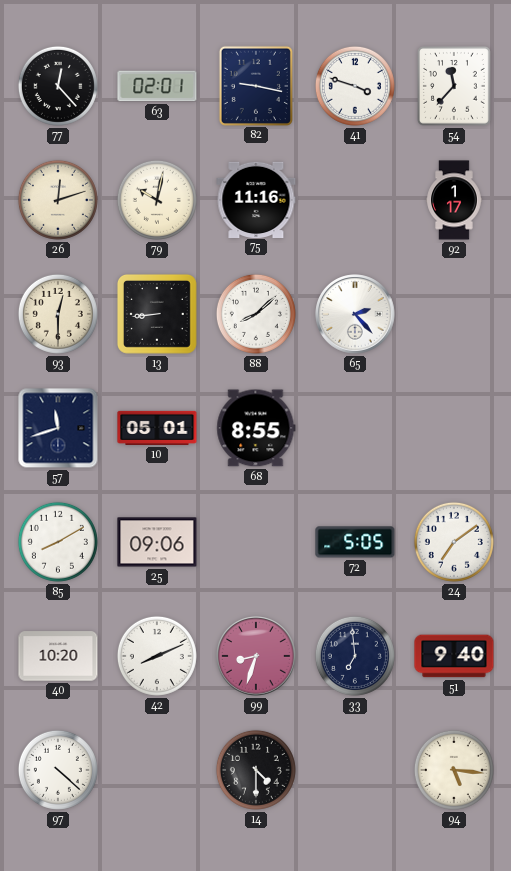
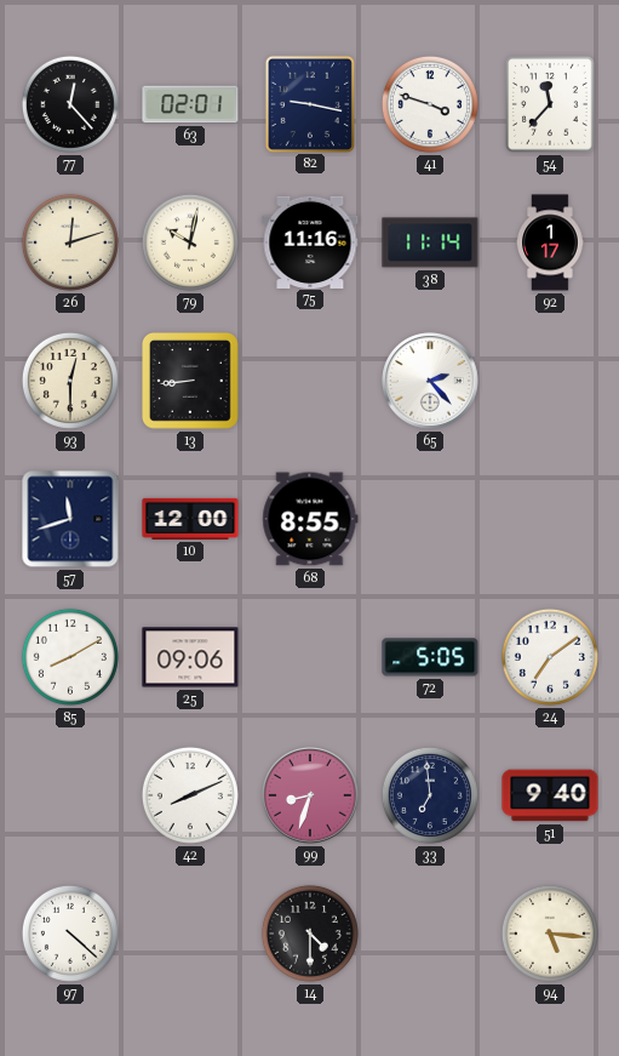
38: none -> 11:14
88: 8:08 -> none
10: 05:01 -> 12:00
40: 10:20 -> none
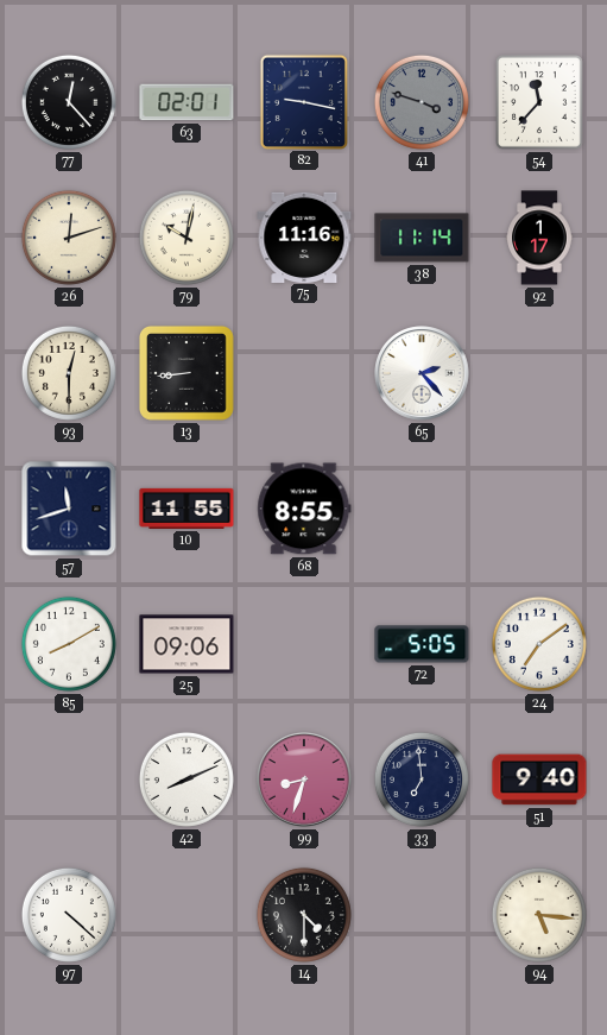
41 dial: white -> grey
10: 12:00 -> 11:55
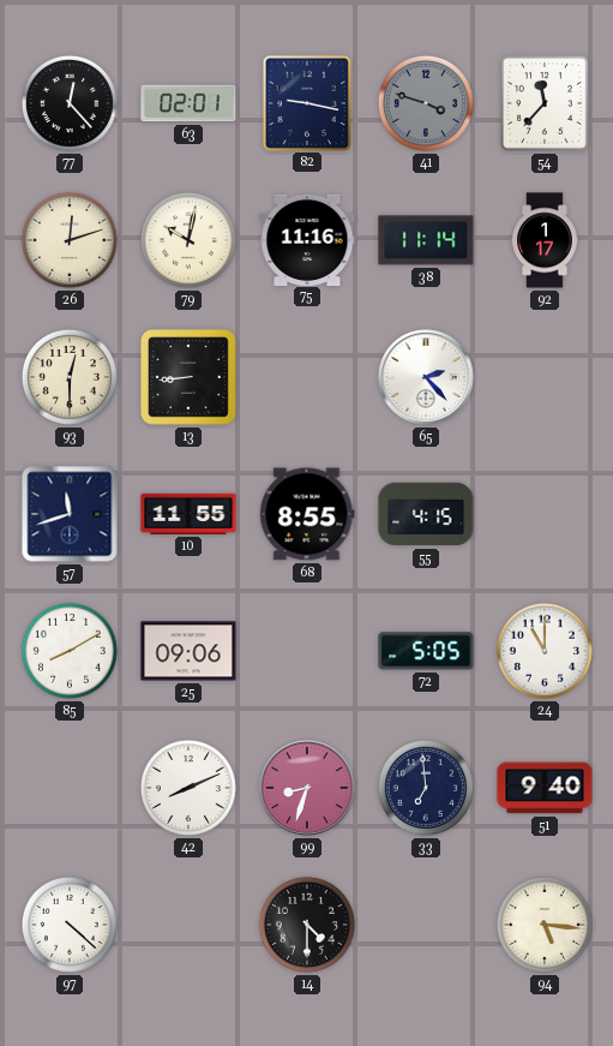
55: none -> 4:15
24: 7:09 -> 11:00
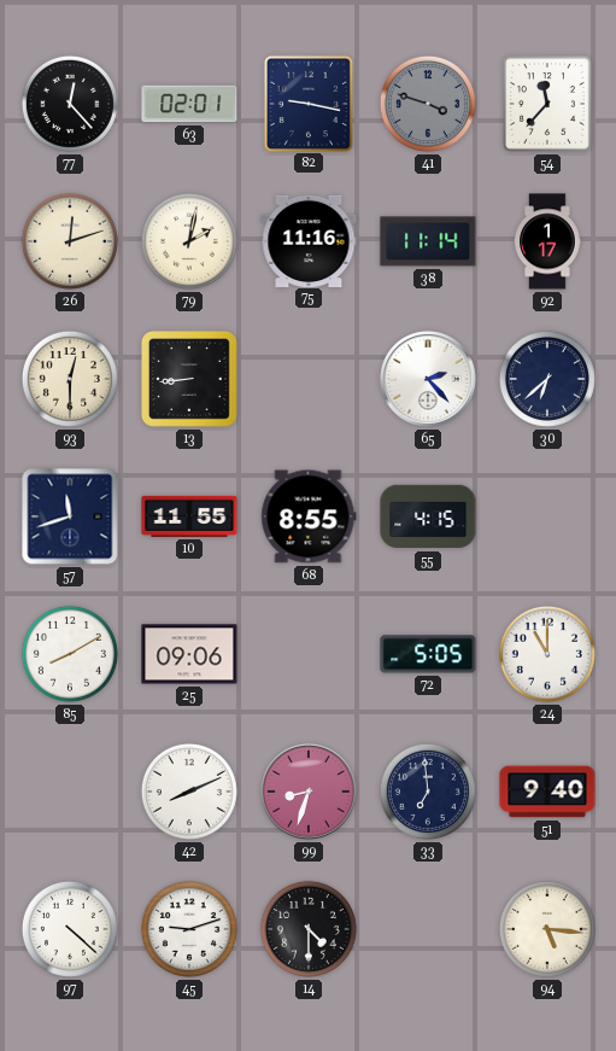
79: 10:02 -> 2:02
30: none -> 6:38
45: none -> 9:12
